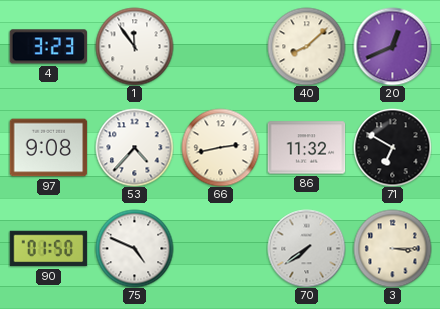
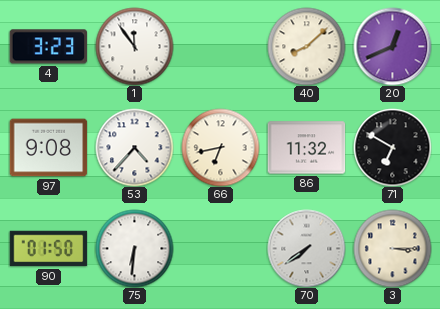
66: 2:43 -> 6:43
75: 4:49 -> 6:31
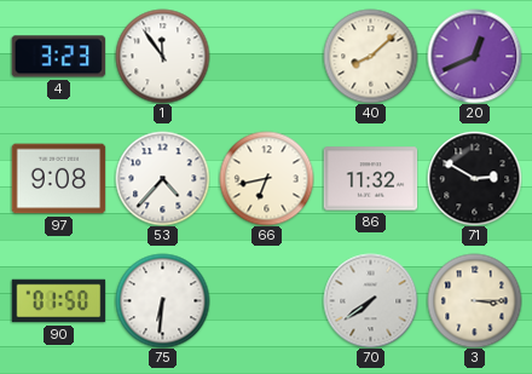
71: 6:50 -> 2:50
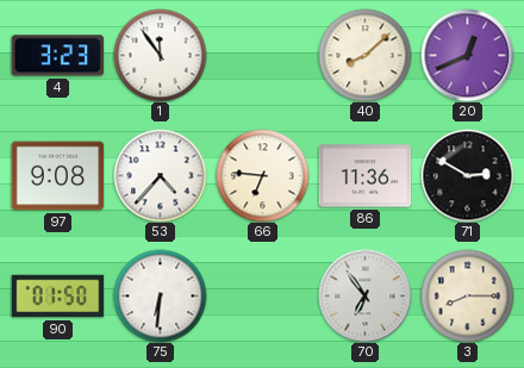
66: 6:43 -> 6:46
86: 11:32 -> 11:36
70: 7:39 -> 6:54
3: 3:15 -> 8:15
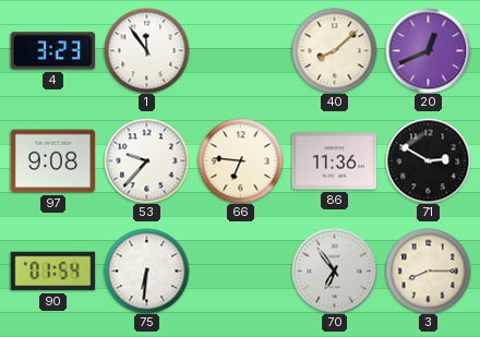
53: 4:37 -> 9:37
90: 01:50 -> 01:54
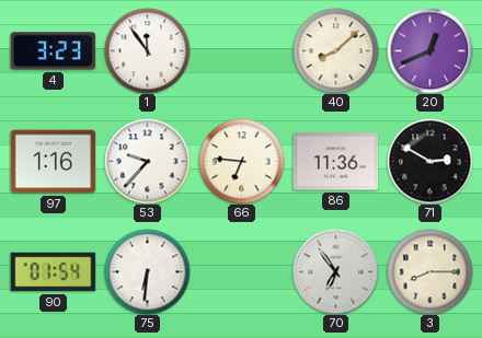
97: 9:08 -> 1:16
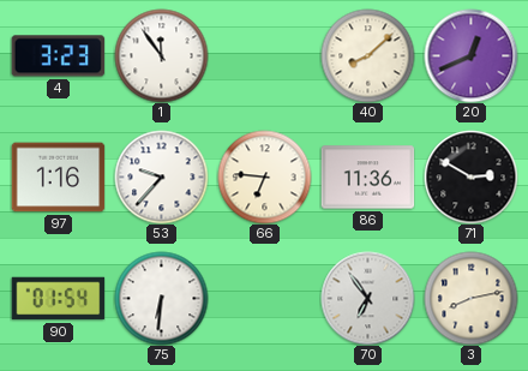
3: 8:15 -> 8:13
